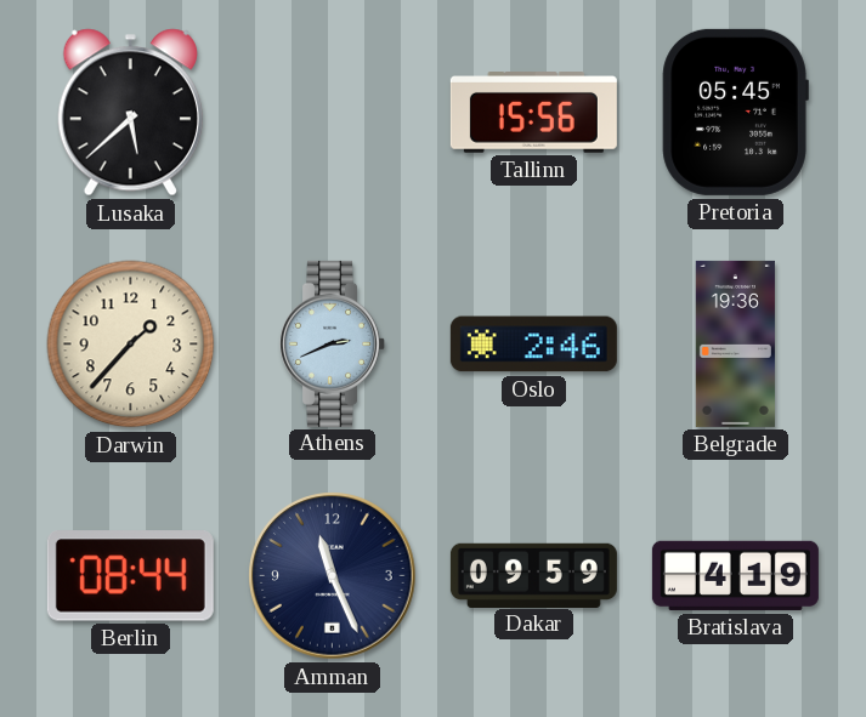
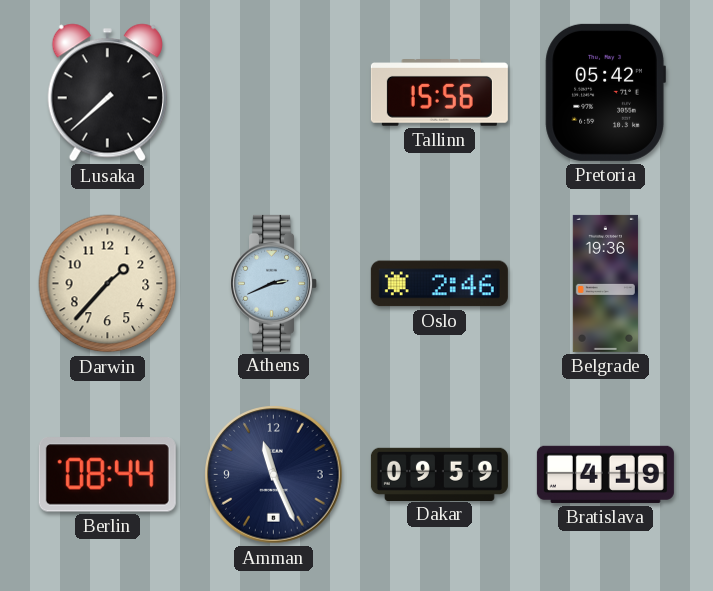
Lusaka: 5:38 -> 7:38
Pretoria: 05:45 -> 05:42
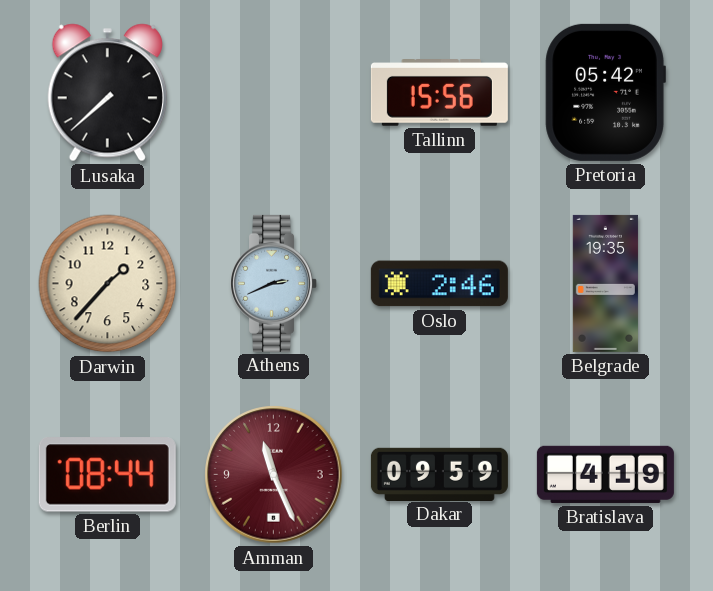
Belgrade: 19:36 -> 19:35
Amman dial: navy -> burgundy
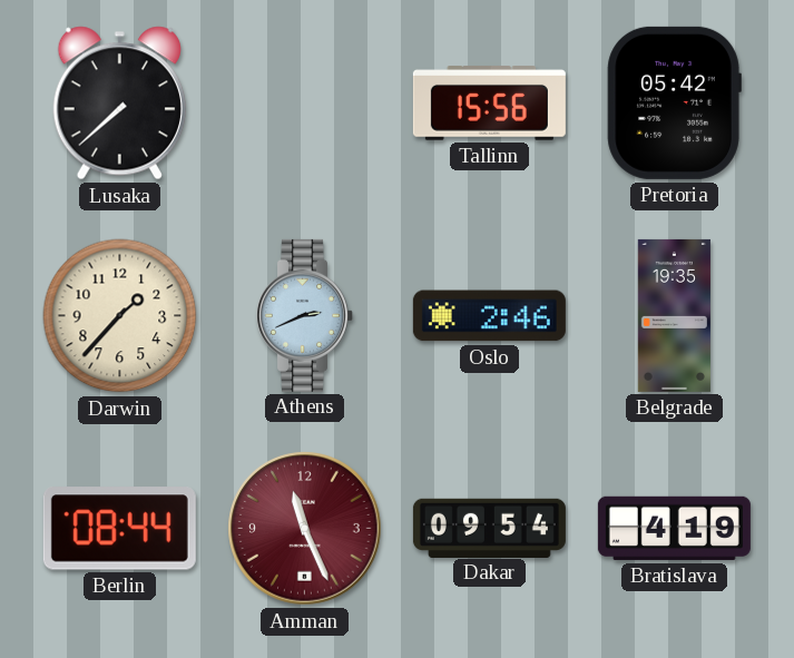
Dakar: 09:59 -> 09:54
